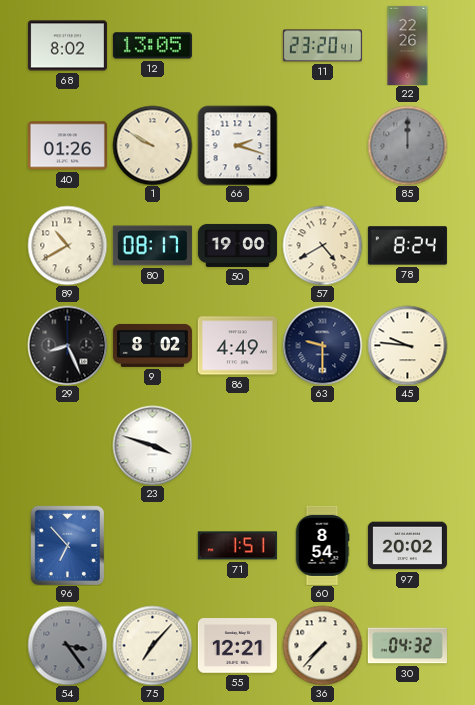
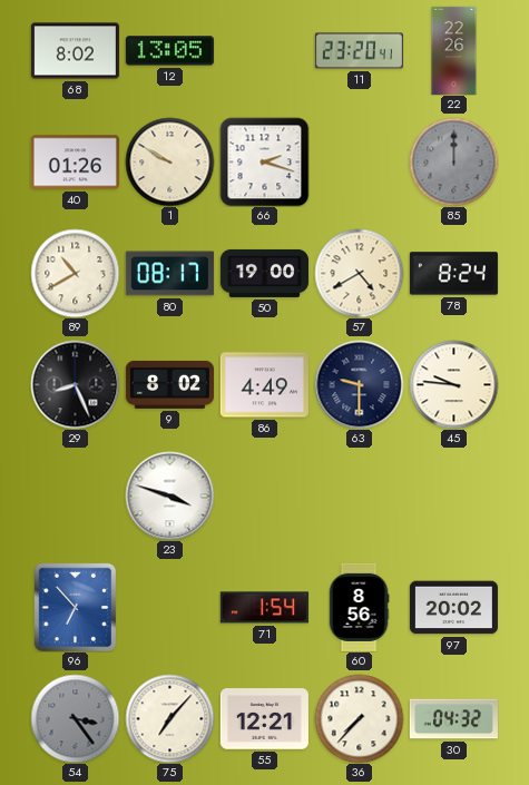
71: 1:51 -> 1:54
60: 8:54 -> 8:56
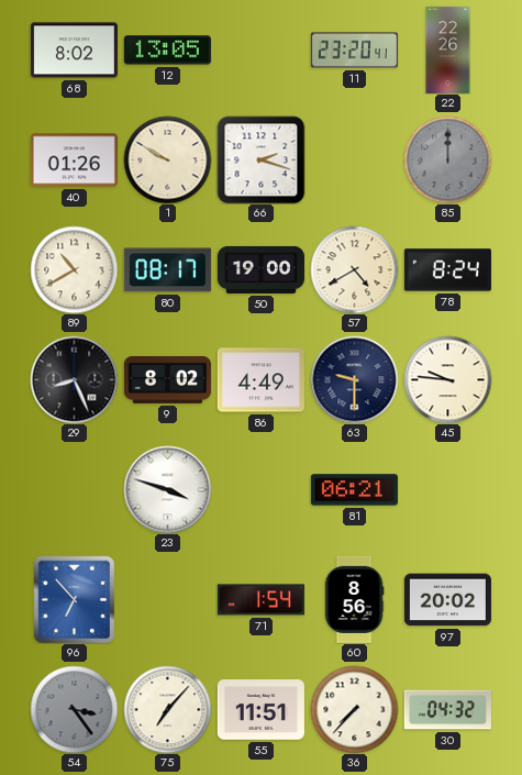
81: none -> 06:21
55: 12:21 -> 11:51
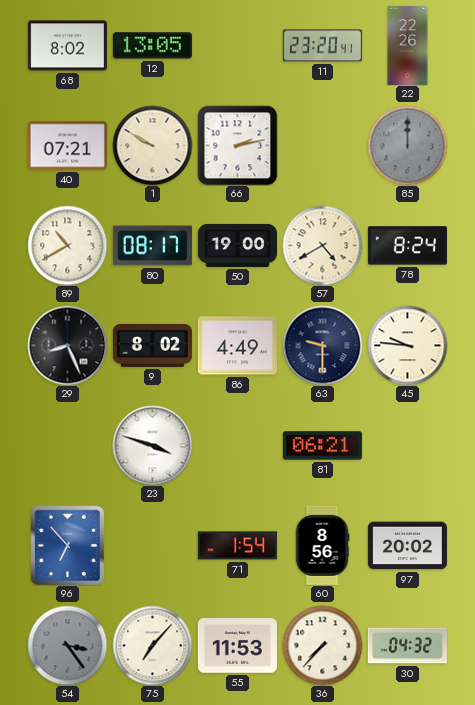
40: 01:26 -> 07:21
66: 2:18 -> 2:13
55: 11:51 -> 11:53
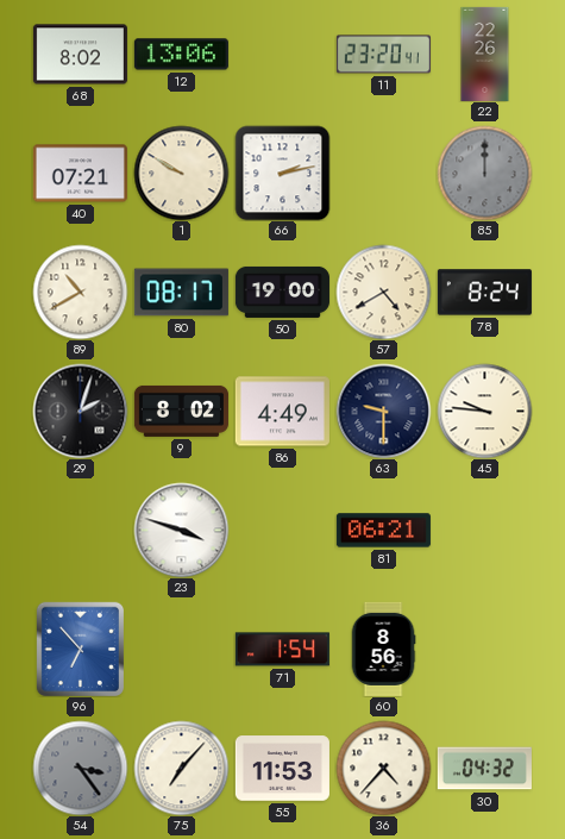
12: 13:05 -> 13:06
29: 8:26 -> 2:03
97: 20:02 -> none
36: 7:37 -> 4:37
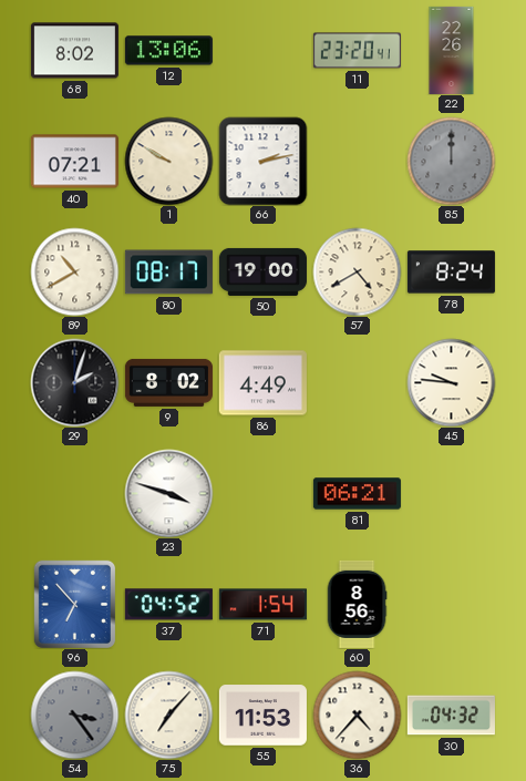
63: 9:30 -> none
37: none -> 04:52
